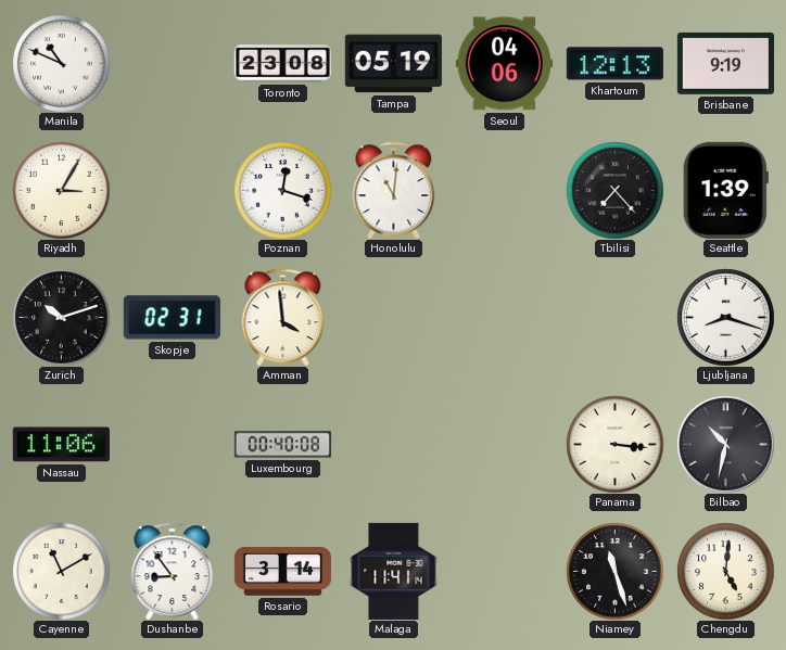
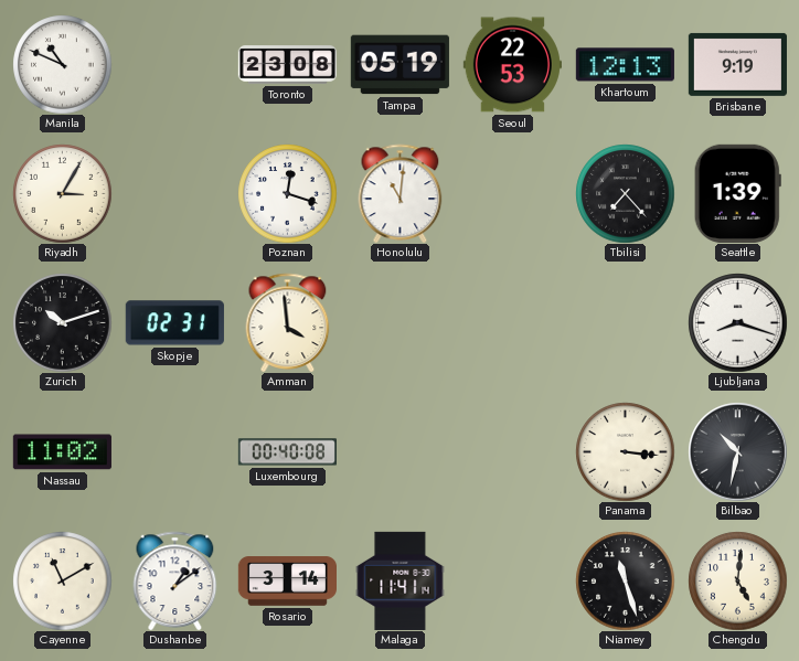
Seoul: 04:06 -> 22:53
Nassau: 11:06 -> 11:02
Dushanbe: 8:54 -> 1:09
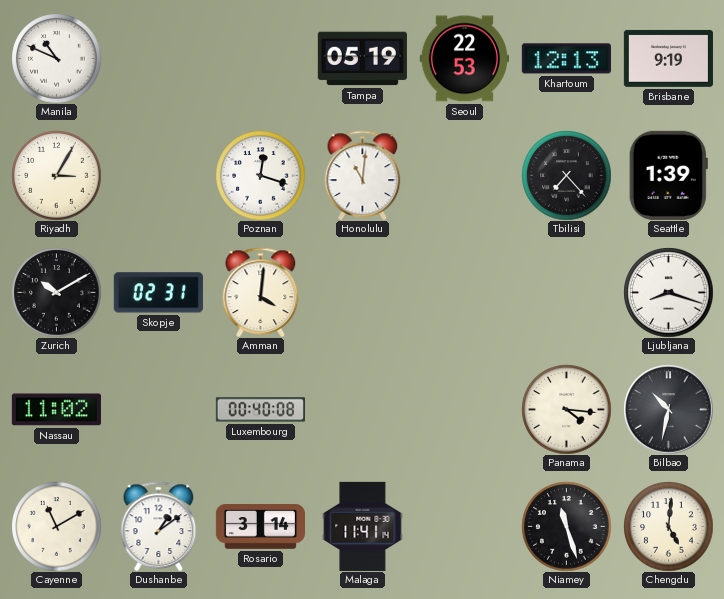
Toronto: 23:08 -> none
Zurich: 10:12 -> 10:10
Amman: 3:59 -> 4:01
Panama: 3:16 -> 4:16
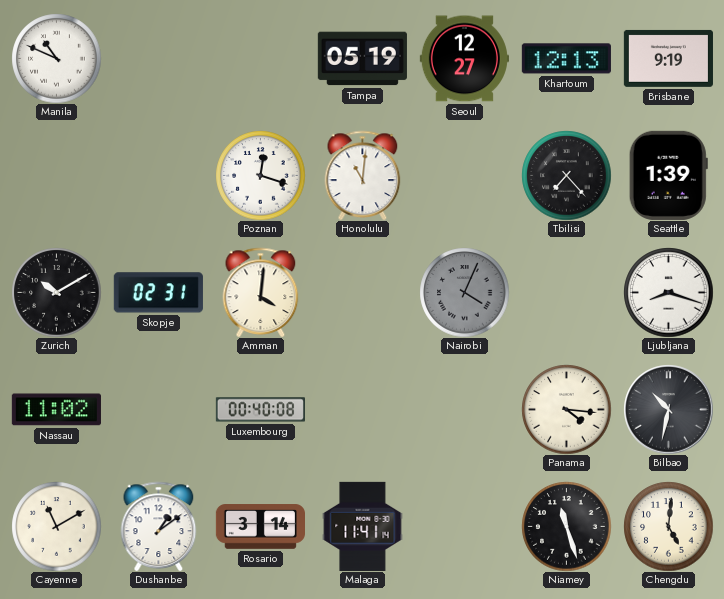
Seoul: 22:53 -> 12:27
Riyadh: 3:05 -> none
Nairobi: none -> 4:04
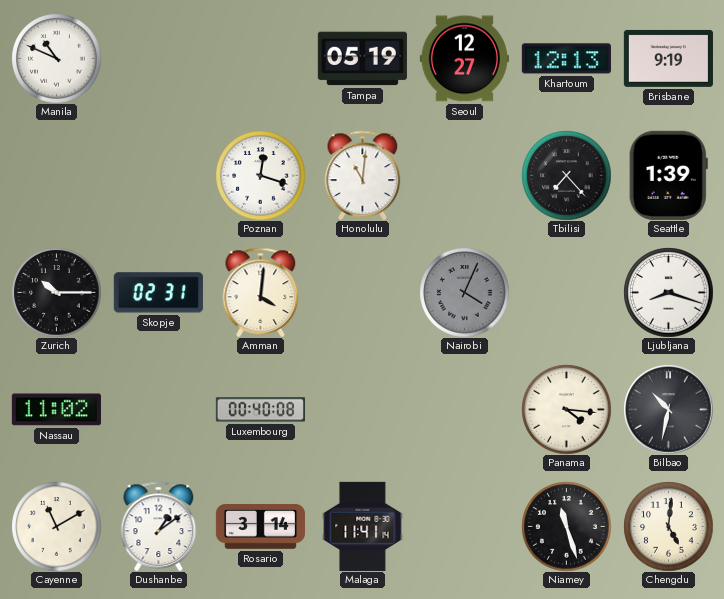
Zurich: 10:10 -> 10:15
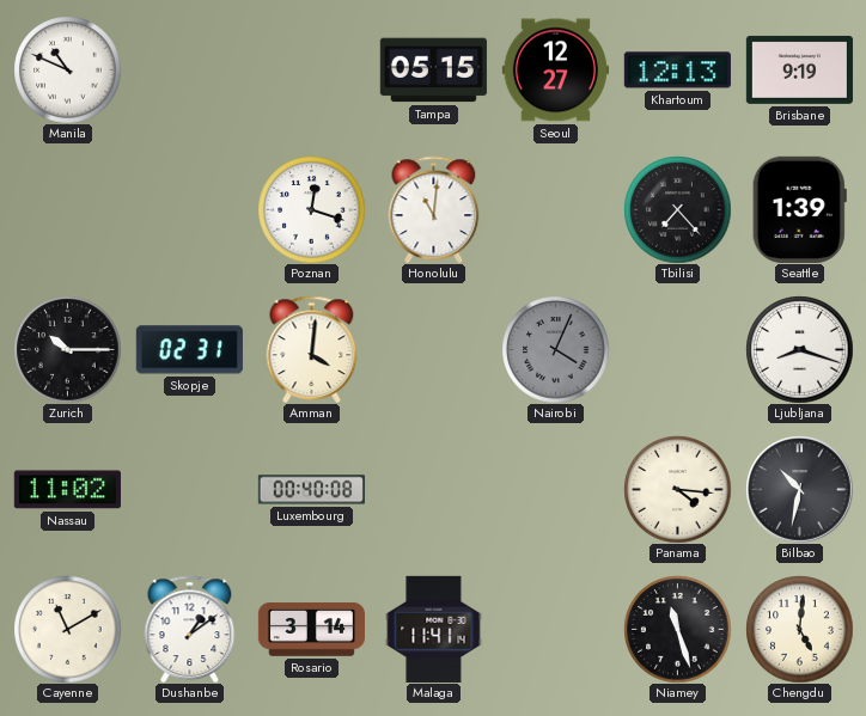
Tampa: 05:19 -> 05:15
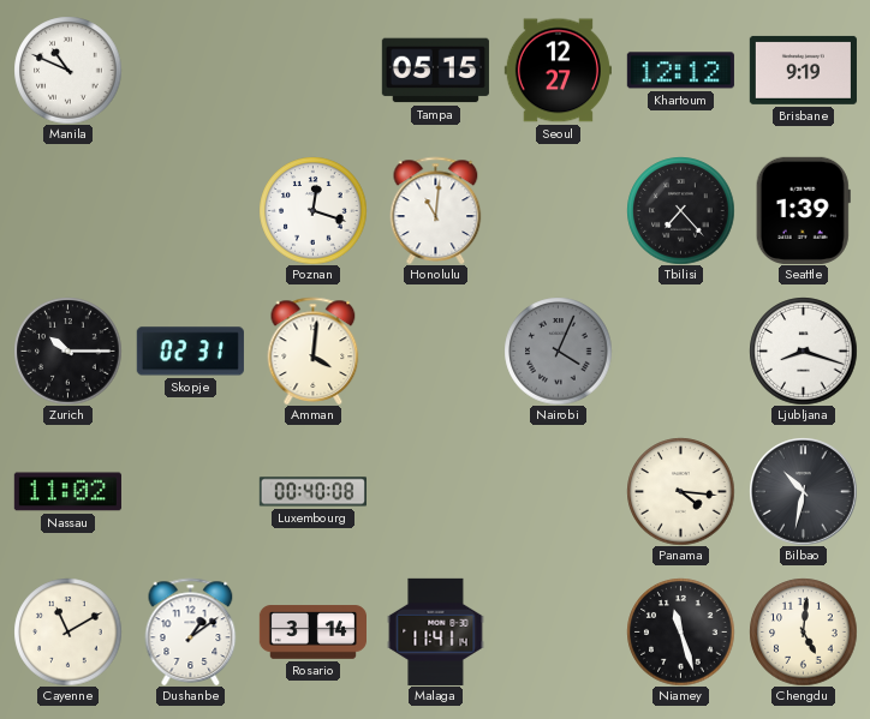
Khartoum: 12:13 -> 12:12
